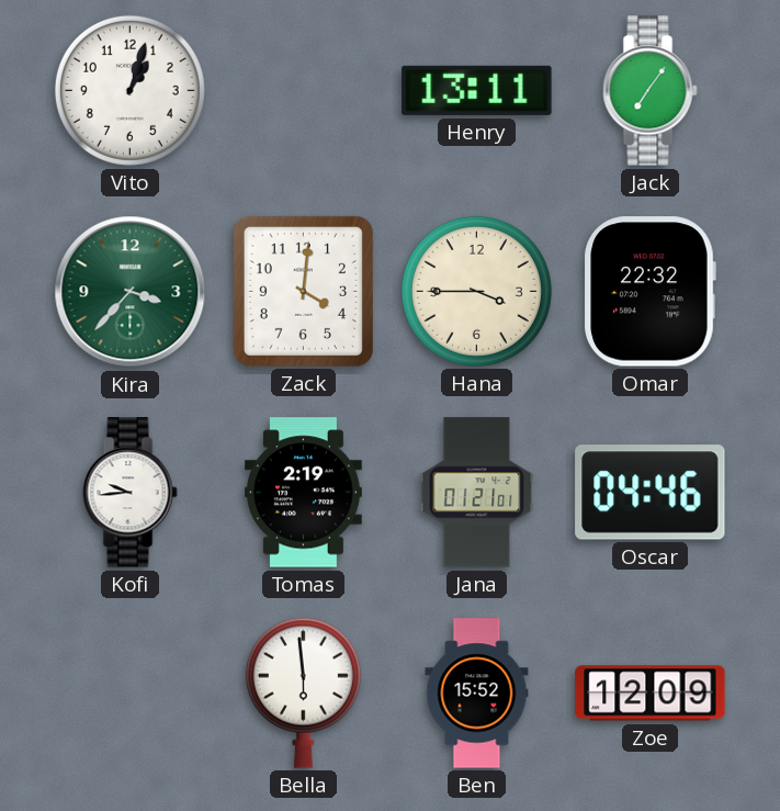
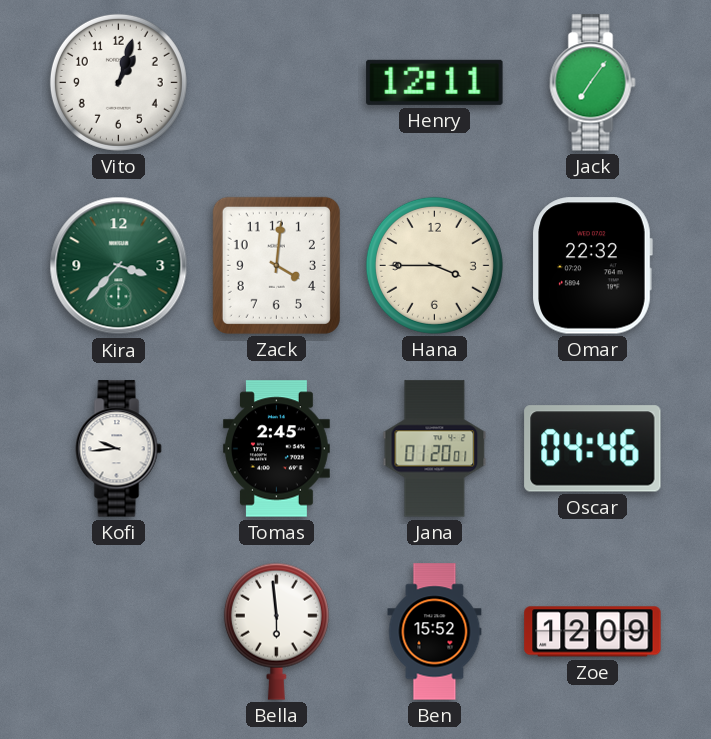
Henry: 13:11 -> 12:11
Tomas: 2:19 -> 2:45
Jana: 01:21 -> 01:20
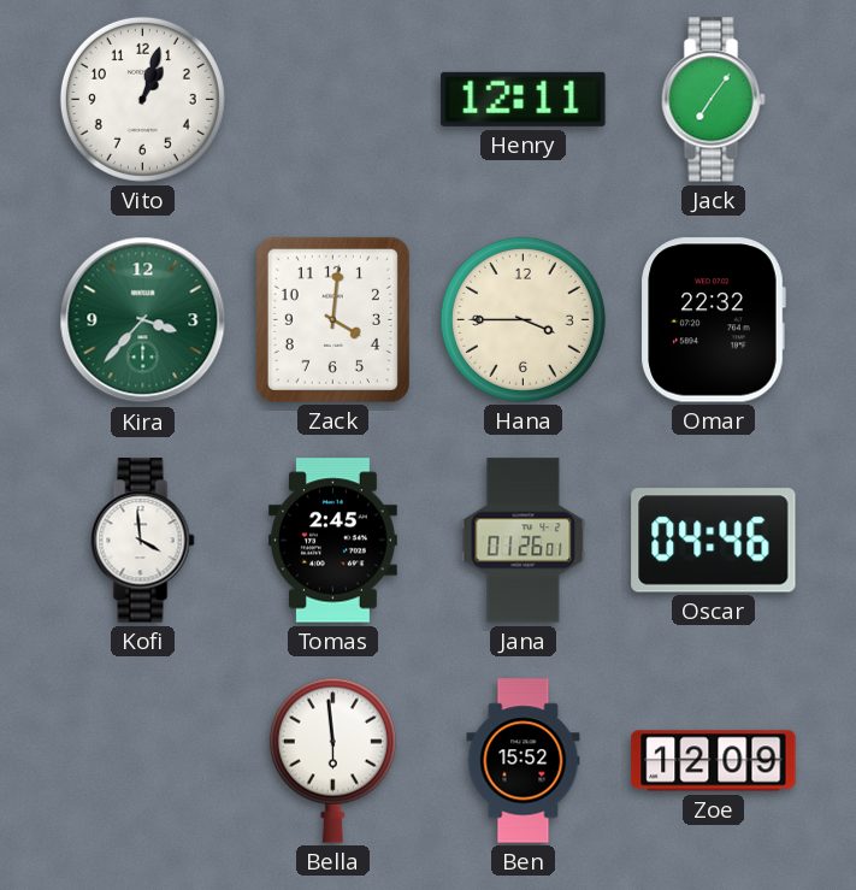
Kofi: 9:44 -> 3:59
Jana: 01:20 -> 01:26
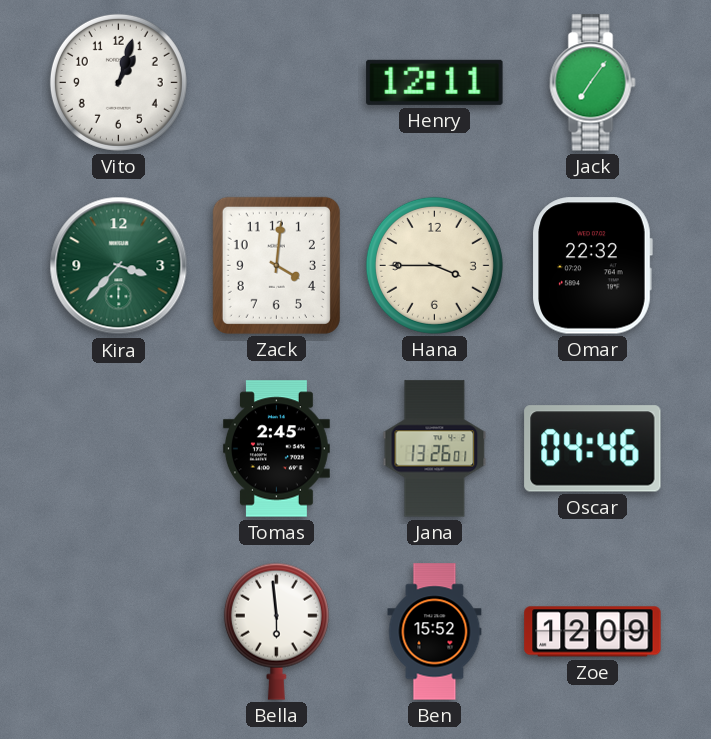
Kofi: 3:59 -> none
Jana: 01:26 -> 13:26
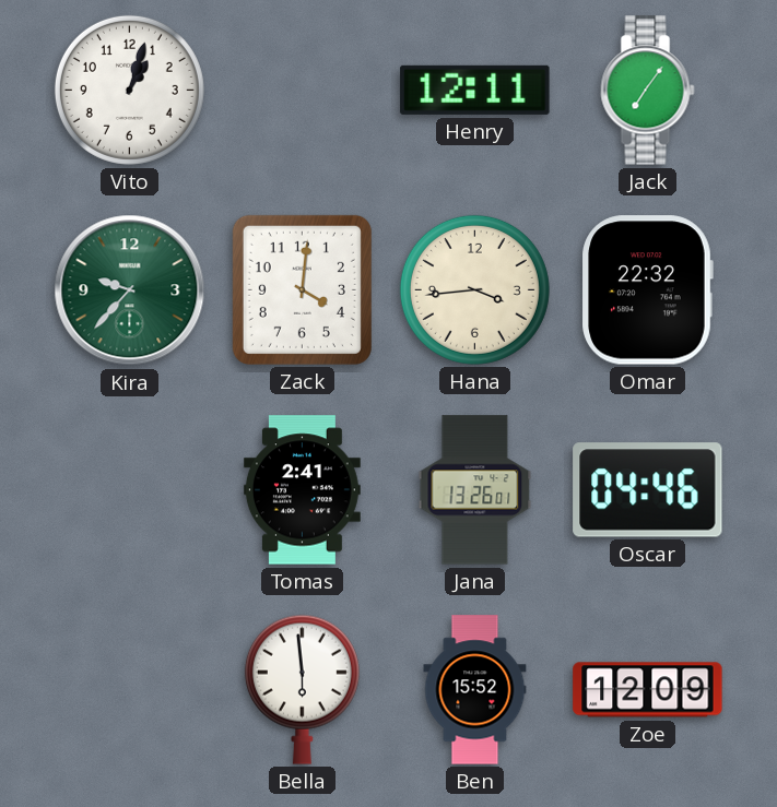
Kira: 3:37 -> 9:37
Hana: 3:45 -> 3:44
Tomas: 2:45 -> 2:41
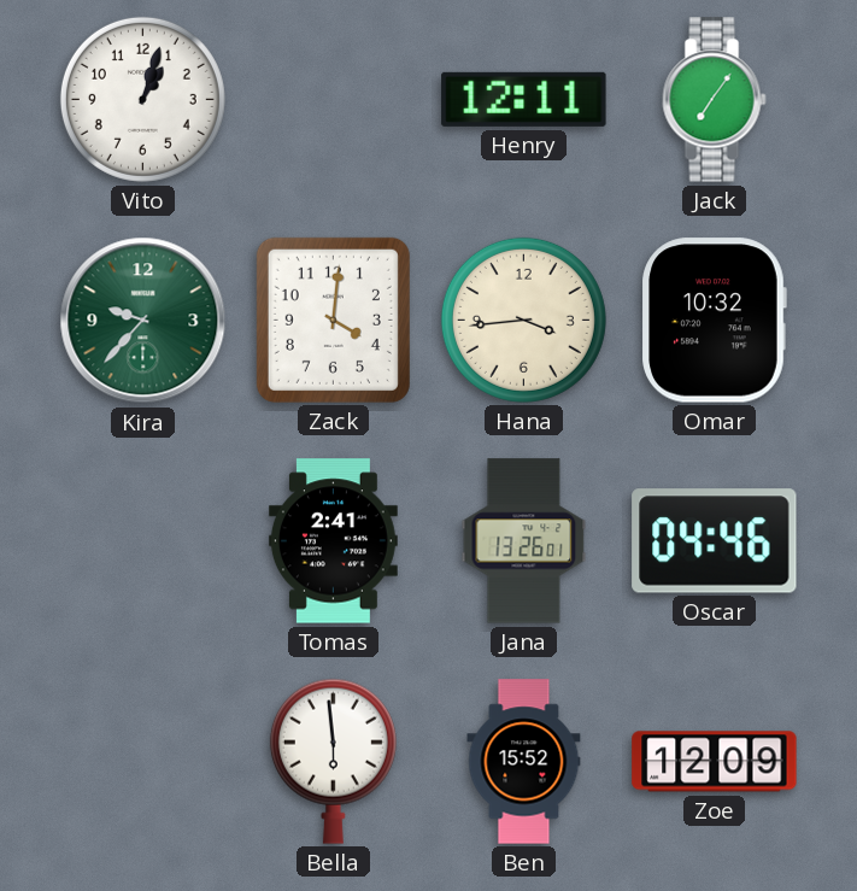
Omar: 22:32 -> 10:32
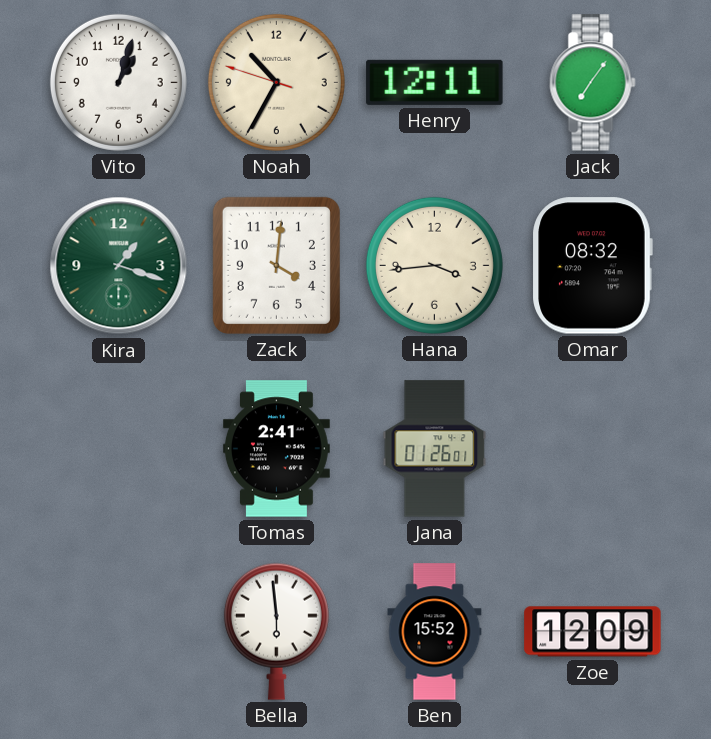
Noah: none -> 10:34
Kira: 9:37 -> 1:18
Omar: 10:32 -> 08:32
Jana: 13:26 -> 01:26
Oscar: 04:46 -> none
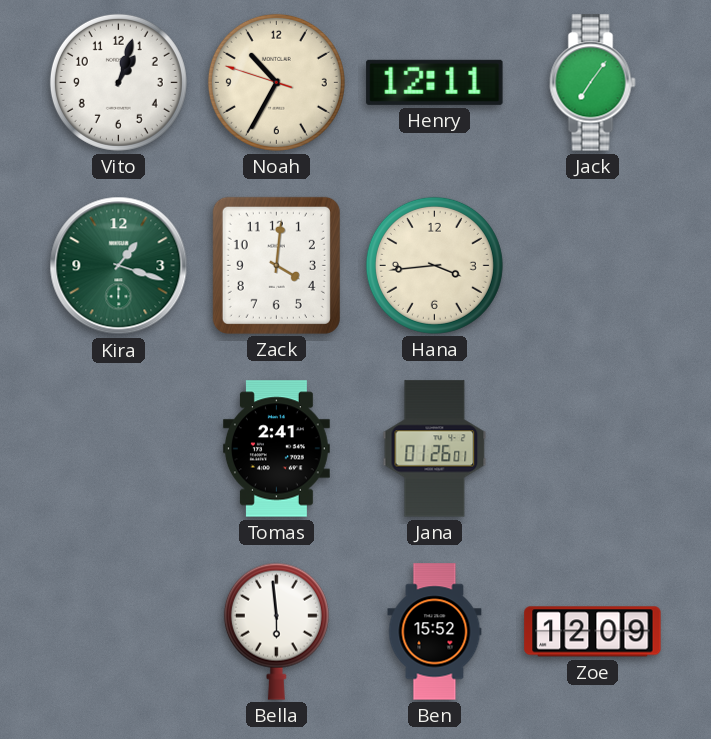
Omar: 08:32 -> none
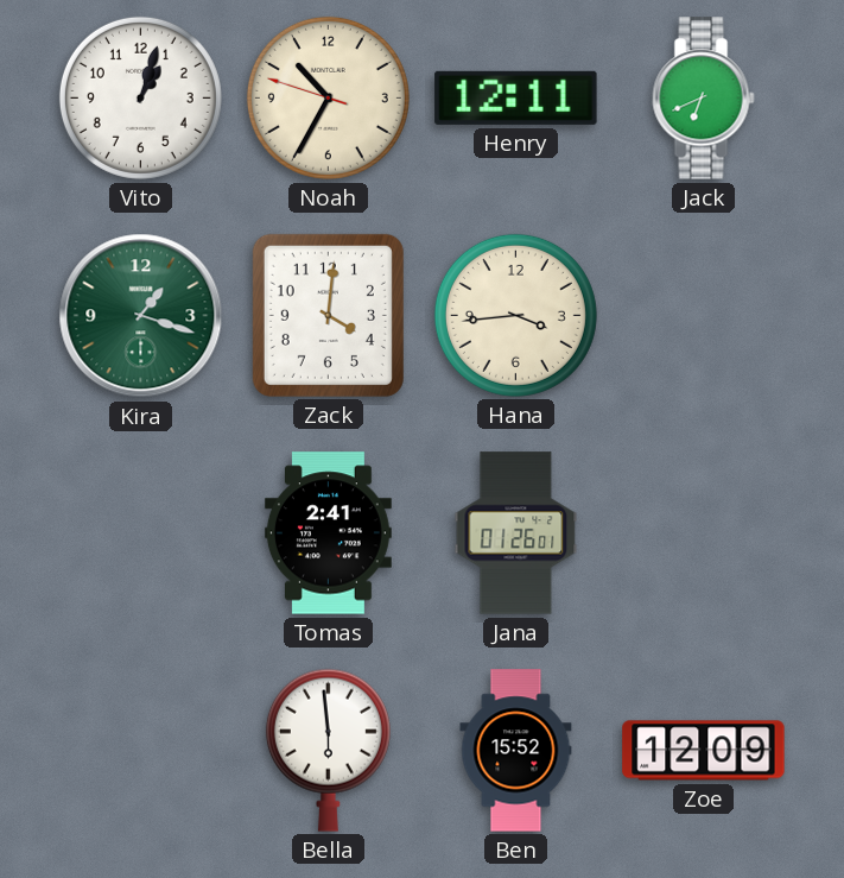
Jack: 7:06 -> 6:41
